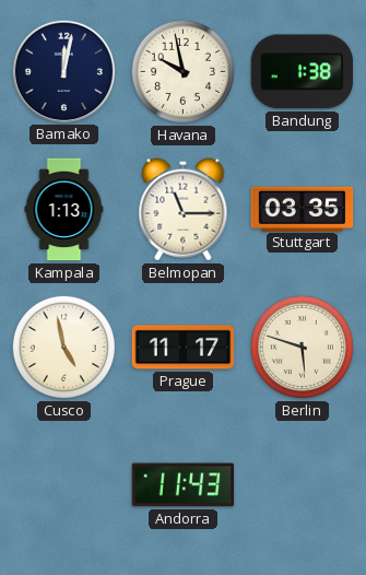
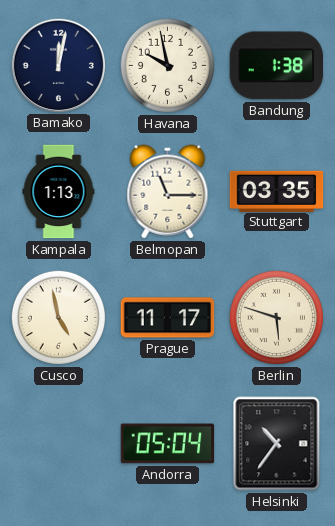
Andorra: 11:43 -> 05:04
Helsinki: none -> 10:36
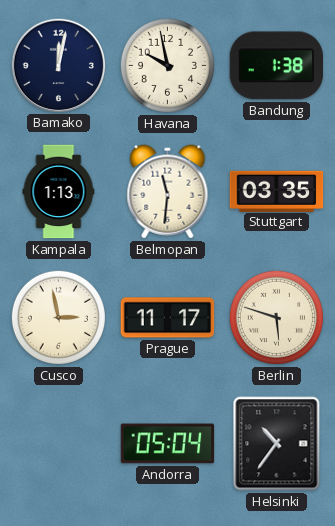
Belmopan: 11:15 -> 11:31
Cusco: 4:58 -> 2:58
